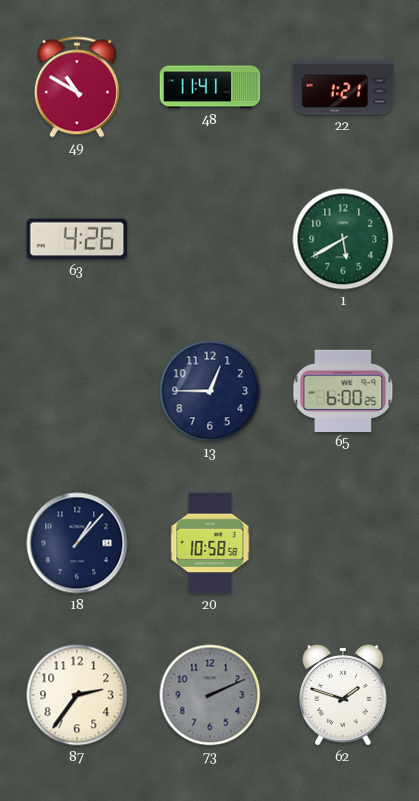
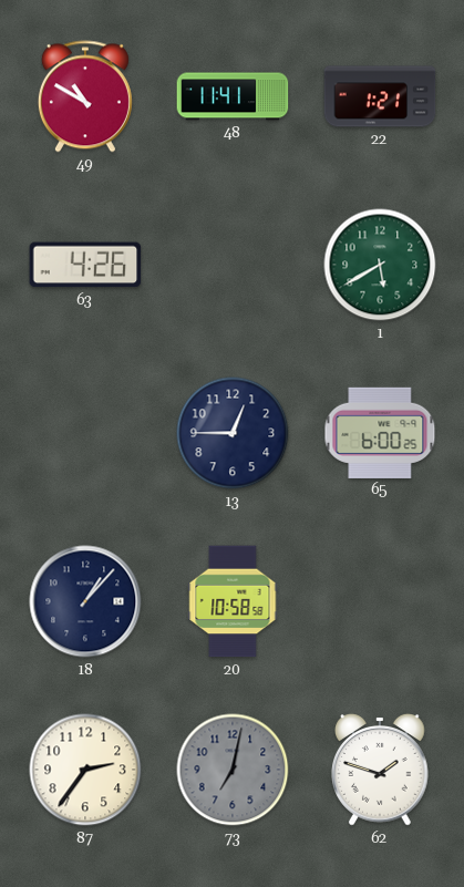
73: 2:11 -> 7:02
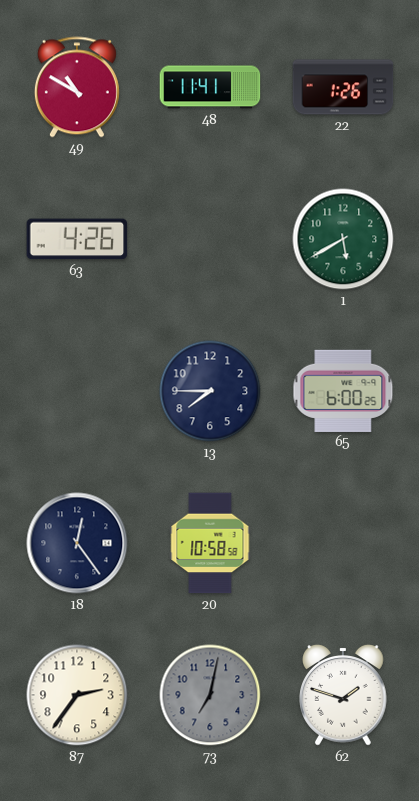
22: 1:21 -> 1:26
13: 12:45 -> 7:45
18: 1:07 -> 12:24
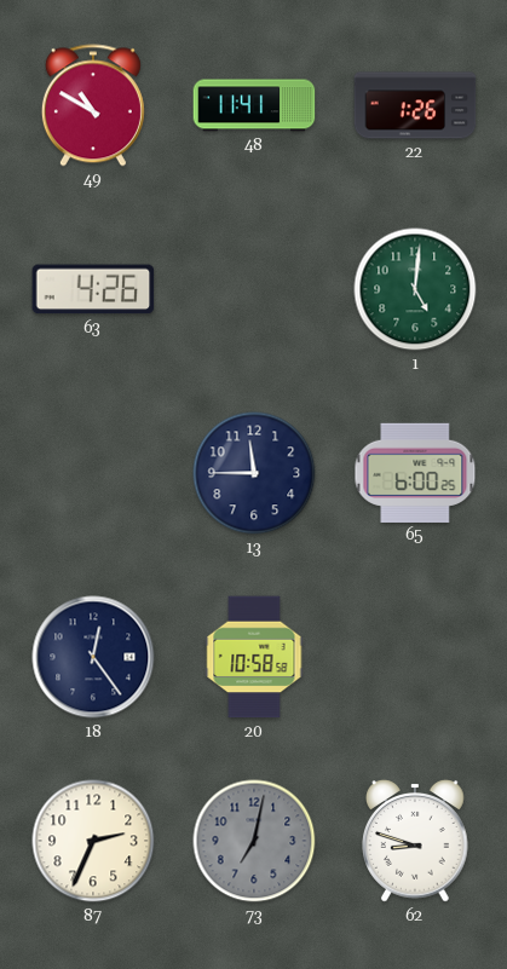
1: 5:40 -> 5:01
13: 7:45 -> 11:45
87: 2:36 -> 2:34
62: 1:48 -> 8:48
